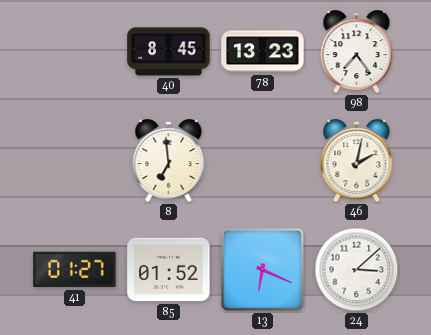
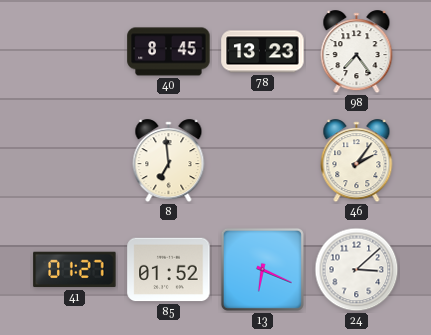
46: 2:02 -> 2:06
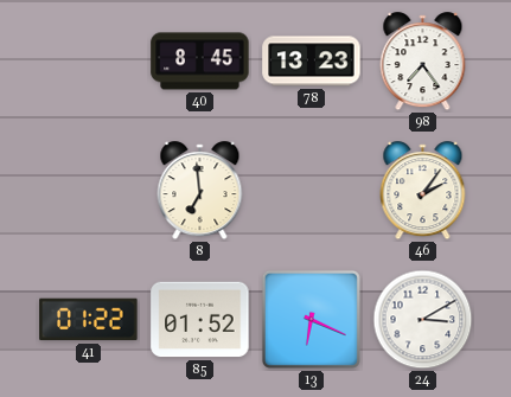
41: 01:27 -> 01:22
24: 3:08 -> 3:10
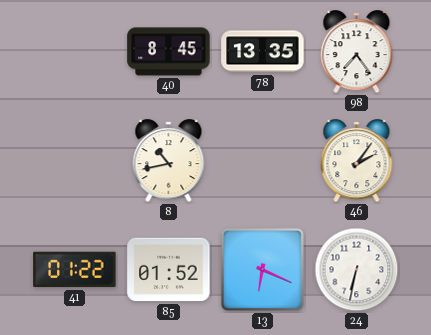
78: 13:23 -> 13:35
8: 6:59 -> 10:43
24: 3:10 -> 6:32
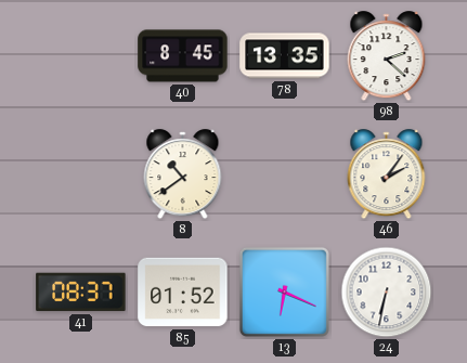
98: 7:24 -> 2:22
8: 10:43 -> 10:39
41: 01:22 -> 08:37
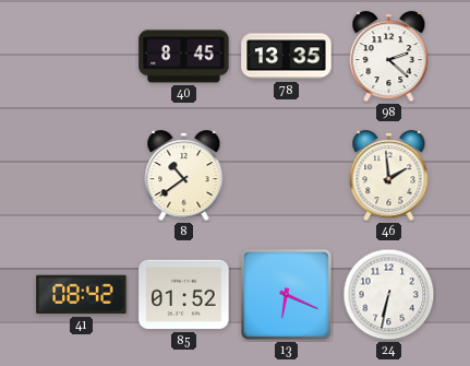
46: 2:06 -> 1:59
41: 08:37 -> 08:42
